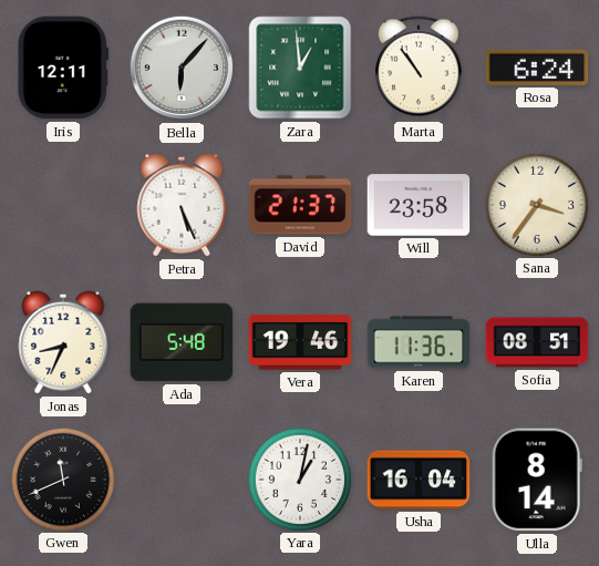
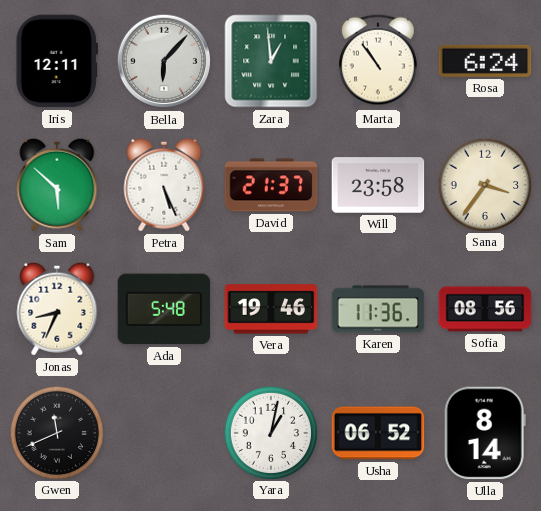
Sam: none -> 5:52
Sofia: 08:51 -> 08:56
Usha: 16:04 -> 06:52
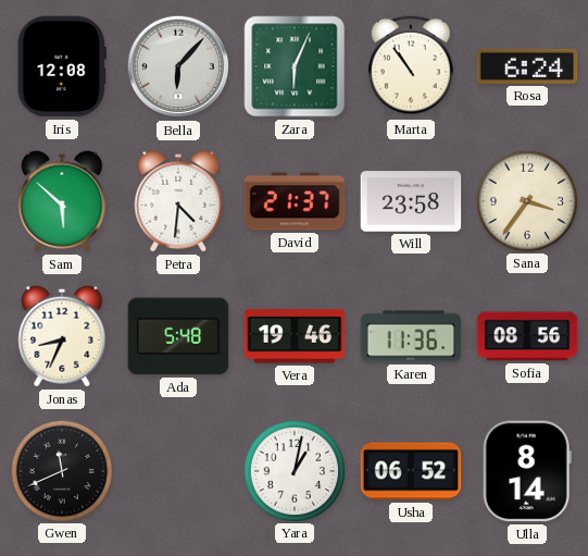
Iris: 12:11 -> 12:08
Zara: 12:59 -> 6:04
Petra: 5:26 -> 4:31
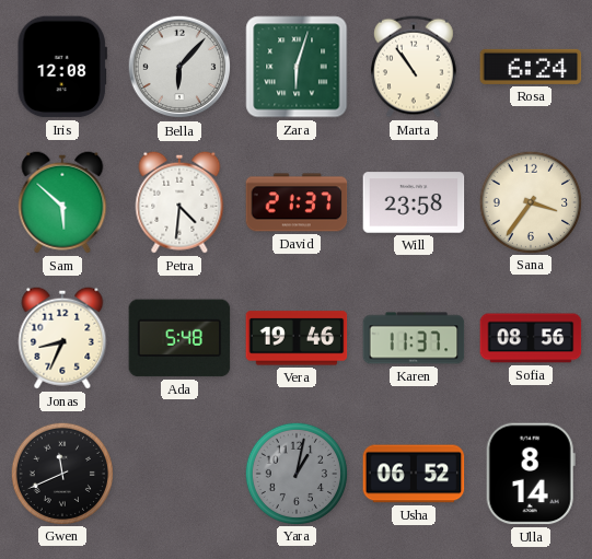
Zara: 6:04 -> 6:03
Karen: 11:36 -> 11:37
Yara dial: white -> grey
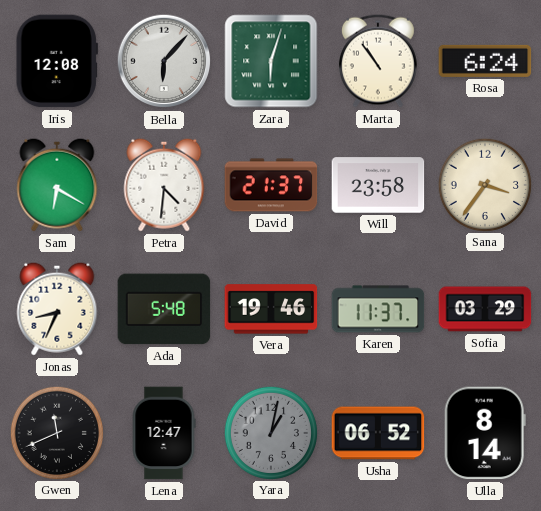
Sam: 5:52 -> 6:20
Sofia: 08:56 -> 03:29
Lena: none -> 12:47
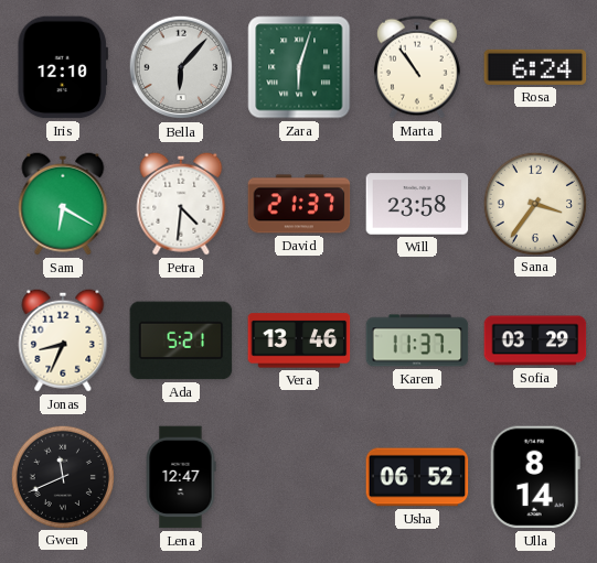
Iris: 12:08 -> 12:10
Ada: 5:48 -> 5:21
Vera: 19:46 -> 13:46
Yara: 1:02 -> none
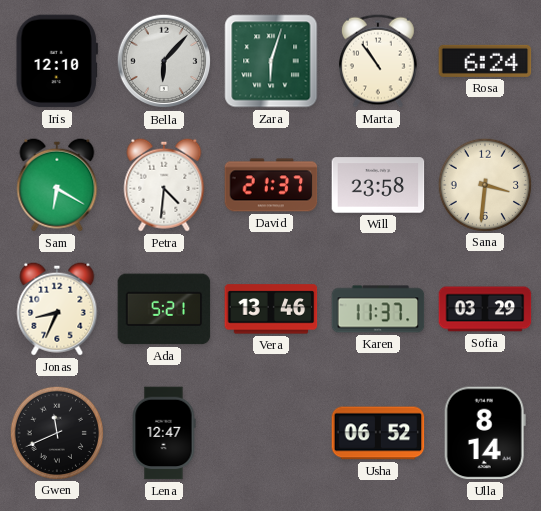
Sana: 3:36 -> 3:31
